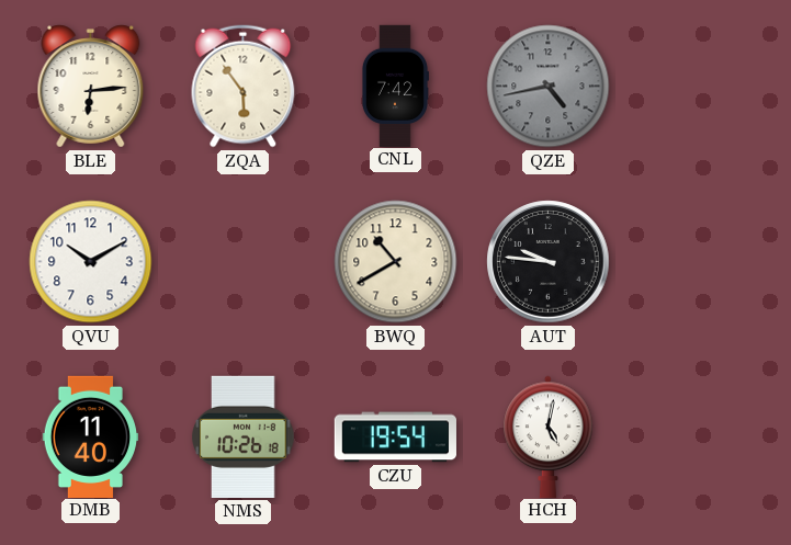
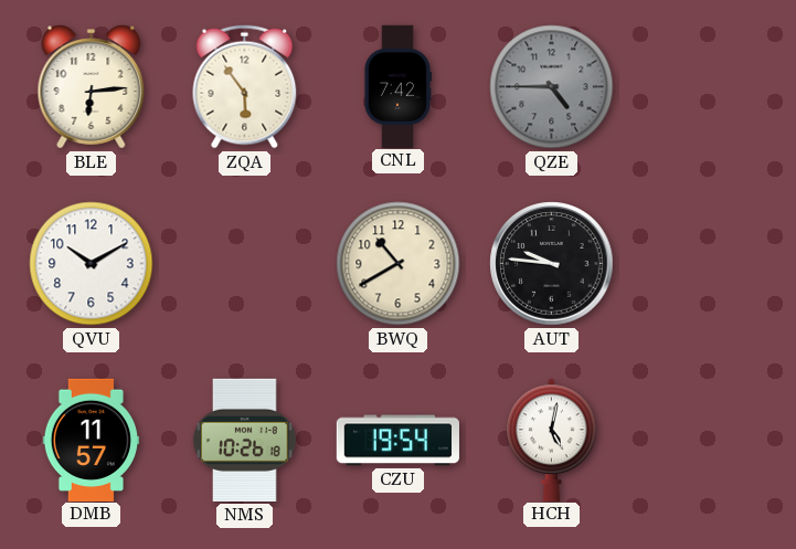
QZE: 4:43 -> 4:45
DMB: 11:40 -> 11:57
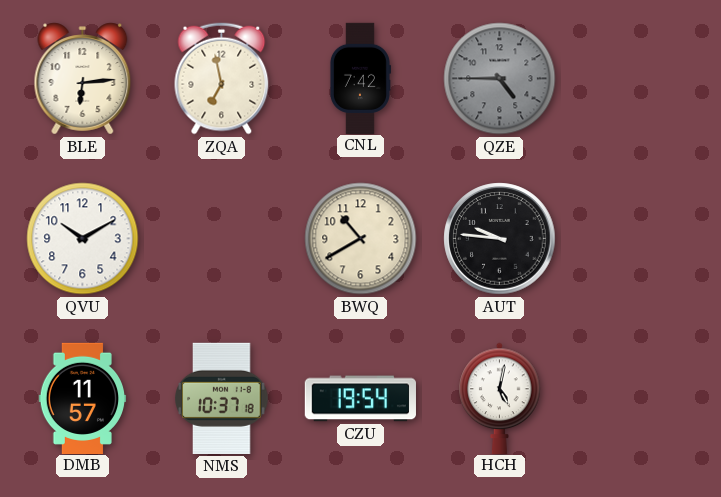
ZQA: 5:54 -> 6:58
NMS: 10:26 -> 10:37
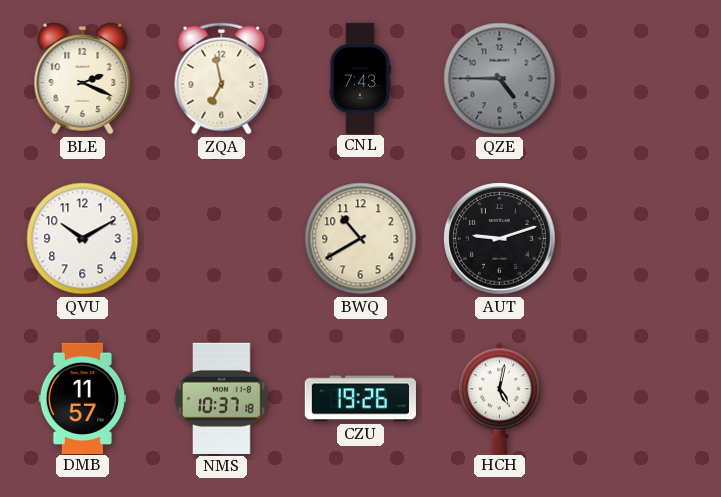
BLE: 6:14 -> 2:19
CNL: 7:42 -> 7:43
AUT: 9:46 -> 9:12
CZU: 19:54 -> 19:26
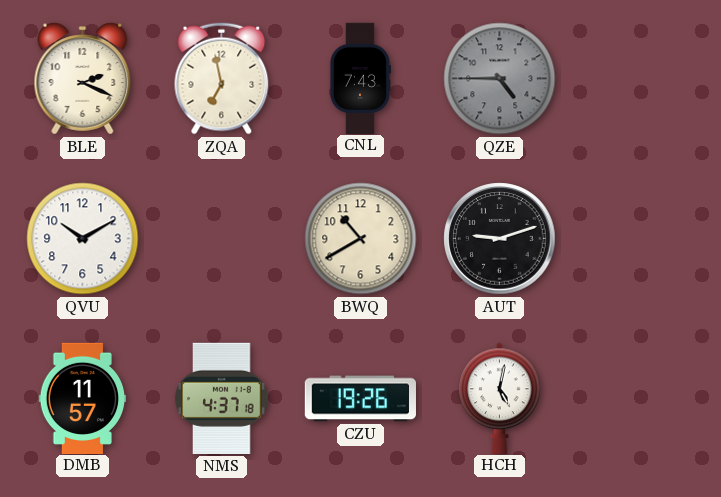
NMS: 10:37 -> 4:37
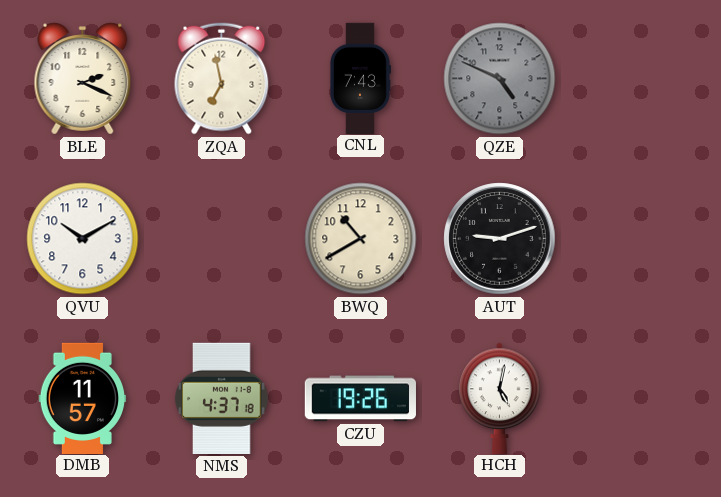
QZE: 4:45 -> 4:49
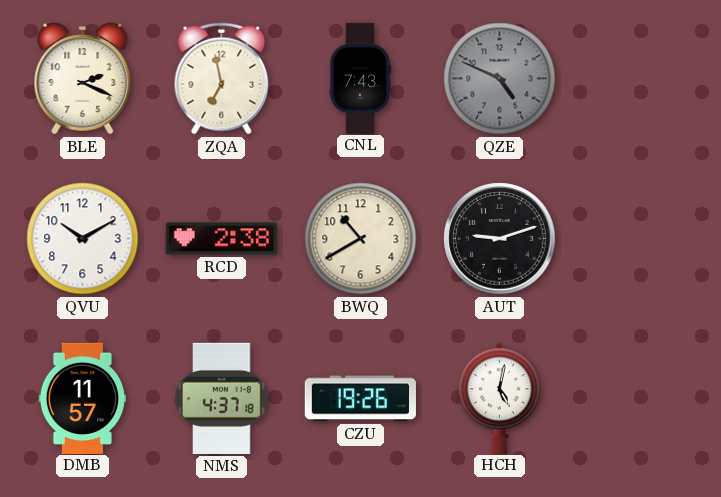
RCD: none -> 2:38
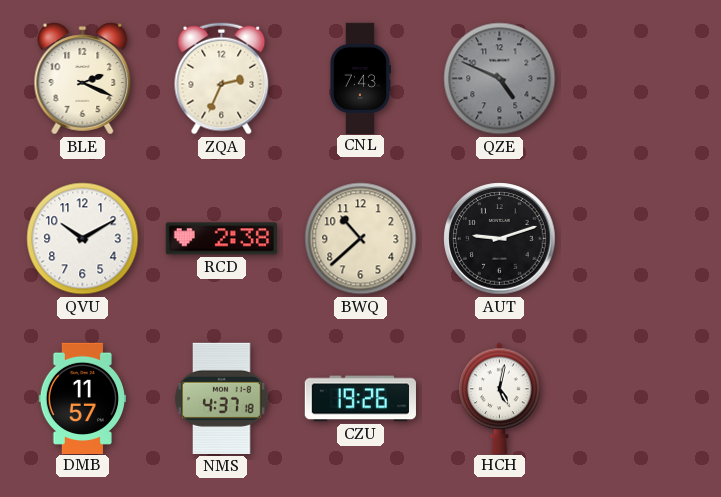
ZQA: 6:58 -> 2:34
BWQ: 10:40 -> 10:38
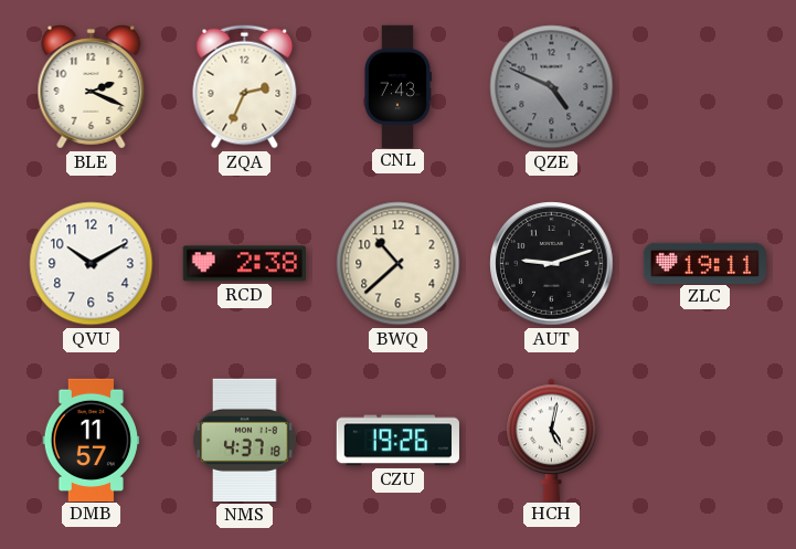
ZLC: none -> 19:11
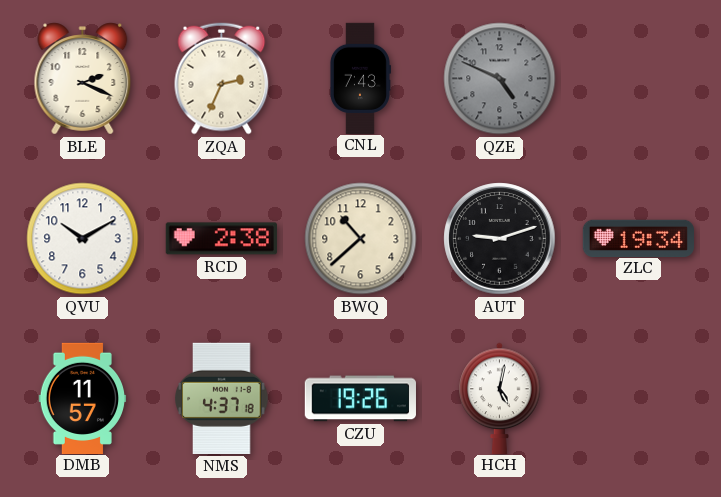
ZLC: 19:11 -> 19:34
